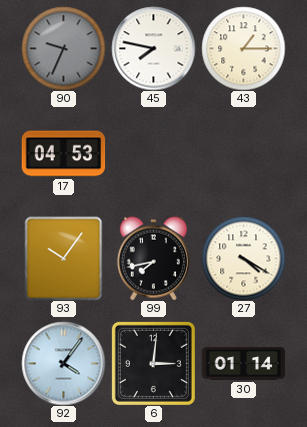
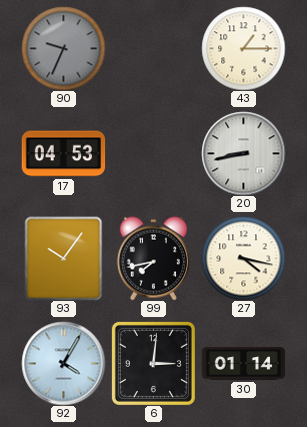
45: 7:47 -> none
20: none -> 8:43
27: 4:20 -> 4:17
92: 4:06 -> 4:05
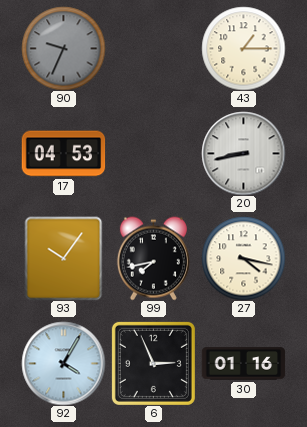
6: 3:01 -> 2:56
30: 01:14 -> 01:16
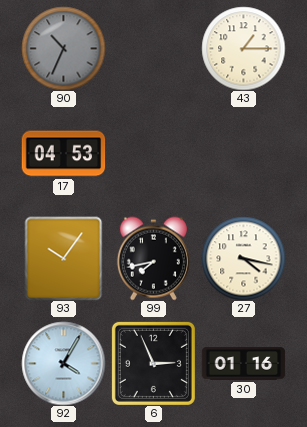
90: 9:34 -> 10:34
20: 8:43 -> none
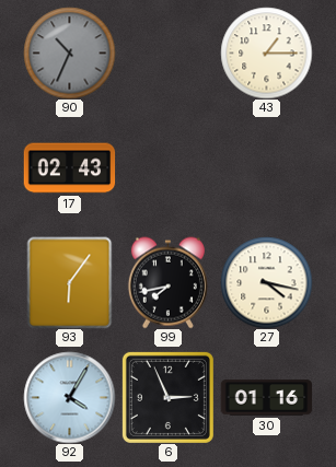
17: 04:53 -> 02:43
93: 10:06 -> 6:06
